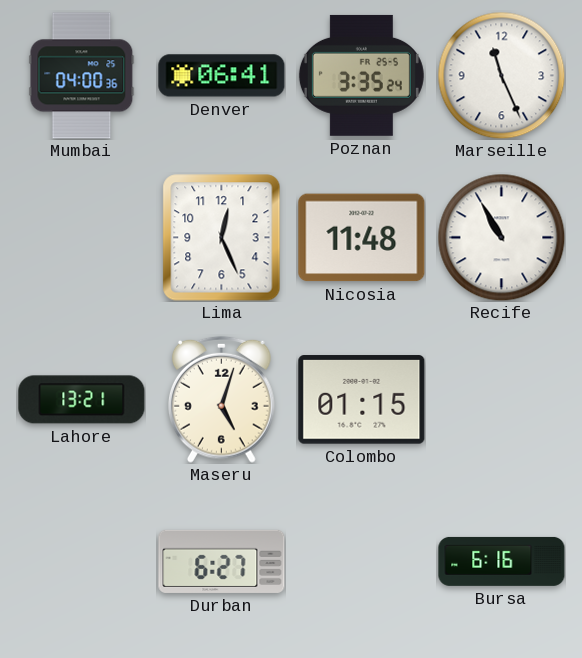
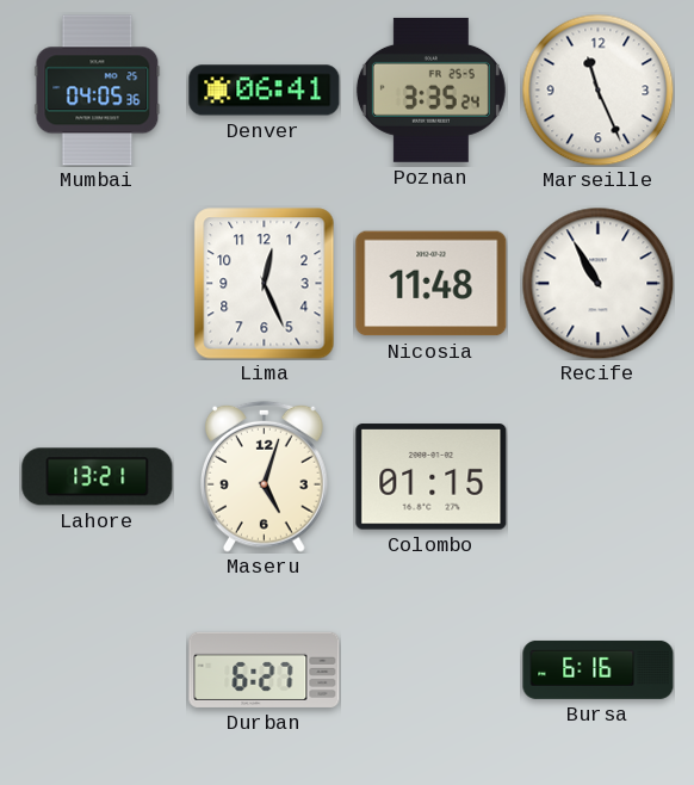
Mumbai: 04:00 -> 04:05
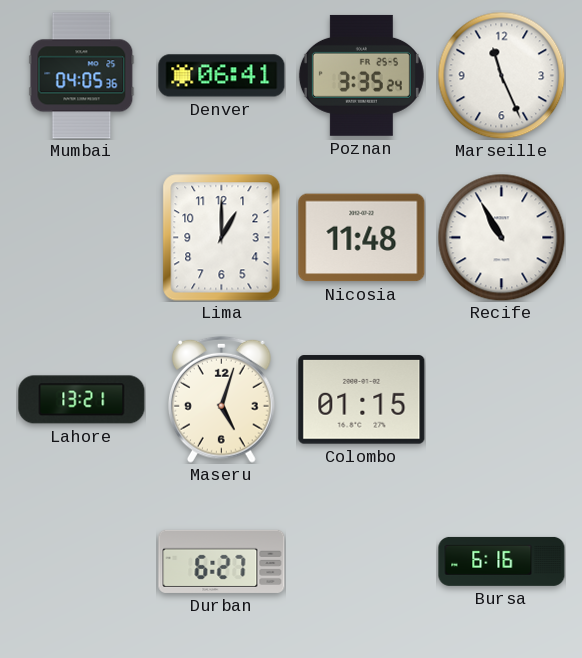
Lima: 12:26 -> 1:00
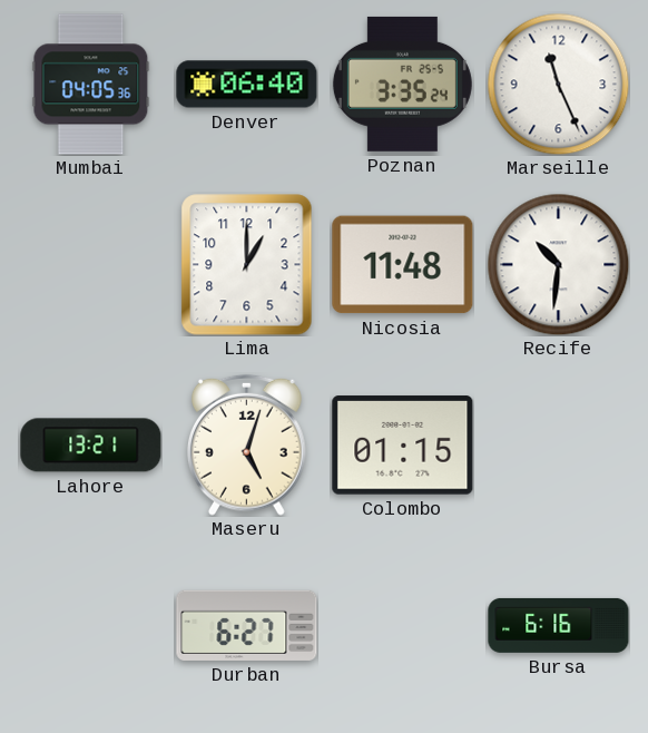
Denver: 06:41 -> 06:40
Recife: 10:55 -> 10:31
